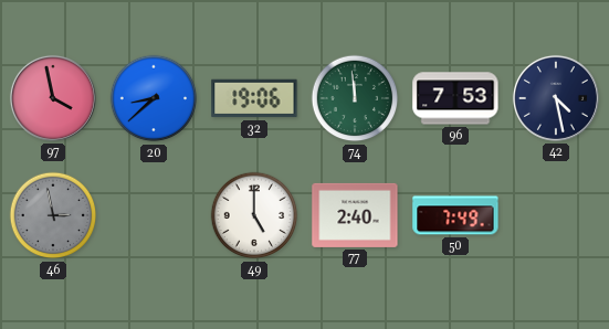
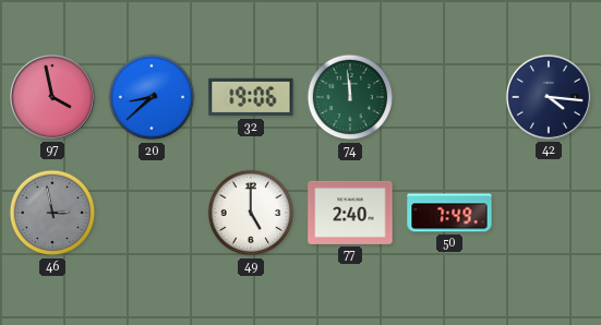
96: 7:53 -> none
42: 4:28 -> 4:16
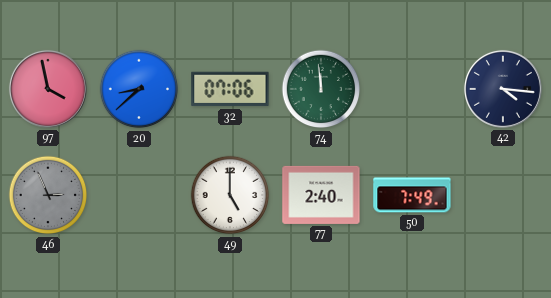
32: 19:06 -> 07:06
46: 2:58 -> 2:56
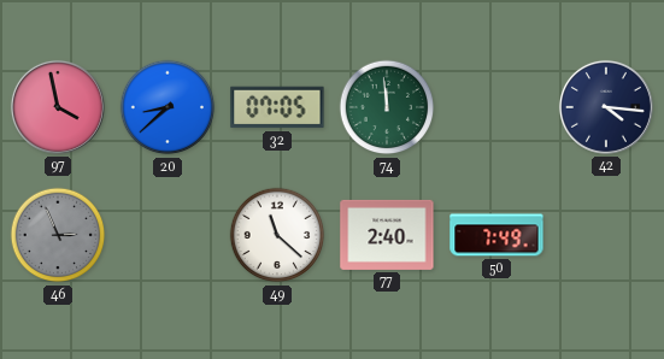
32: 07:06 -> 07:05
49: 5:00 -> 11:22
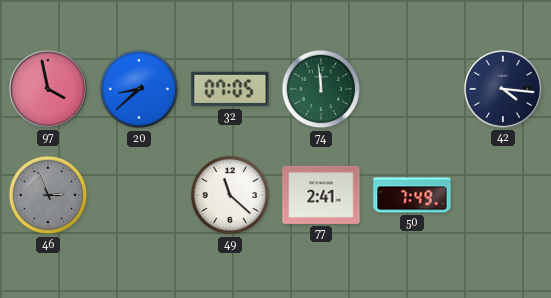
77: 2:40 -> 2:41
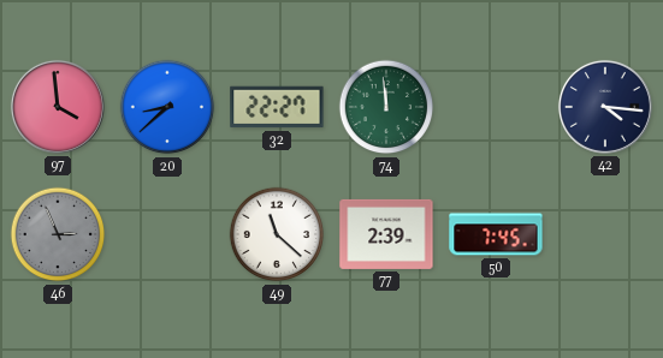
97: 3:58 -> 3:59
32: 07:05 -> 22:27
77: 2:41 -> 2:39
50: 7:49 -> 7:45
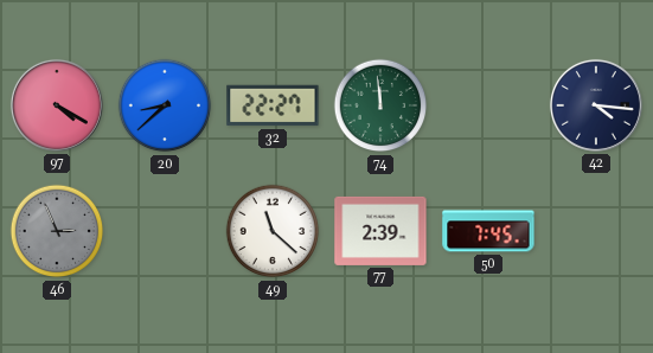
97: 3:59 -> 4:20
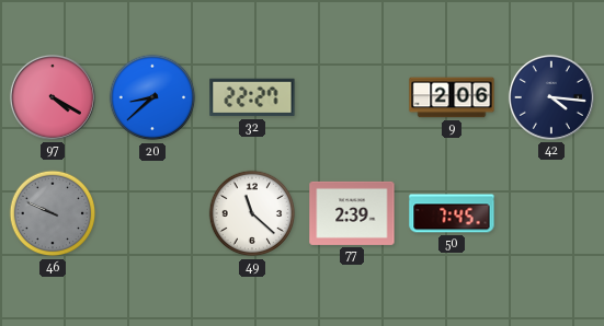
74: 11:59 -> none
9: none -> 2:06
46: 2:56 -> 9:49
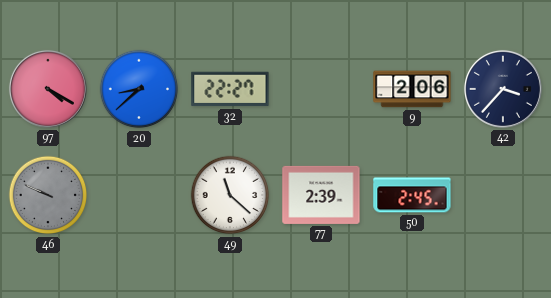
42: 4:16 -> 3:37
50: 7:45 -> 2:45
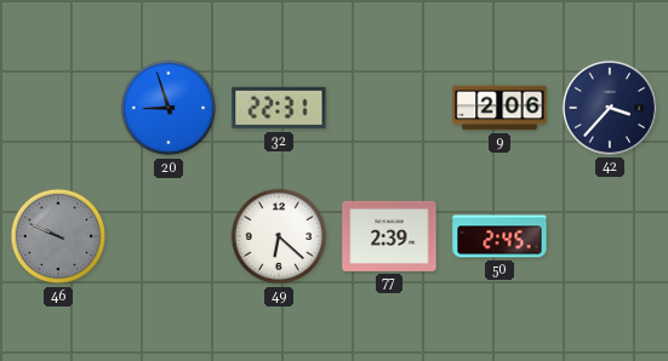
97: 4:20 -> none
20: 8:38 -> 8:57
32: 22:27 -> 22:31
49: 11:22 -> 6:22
